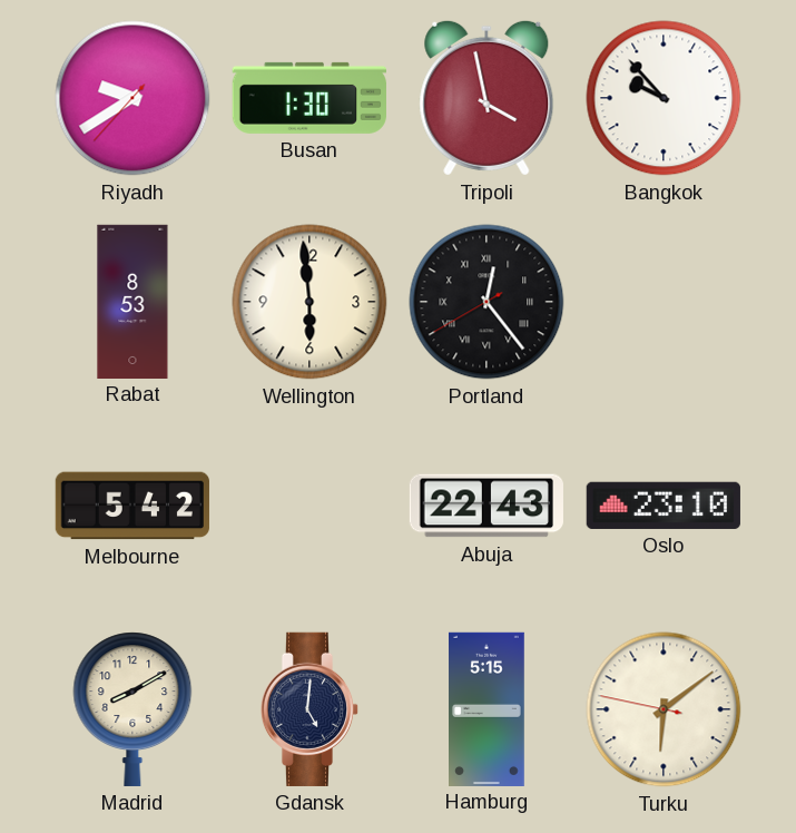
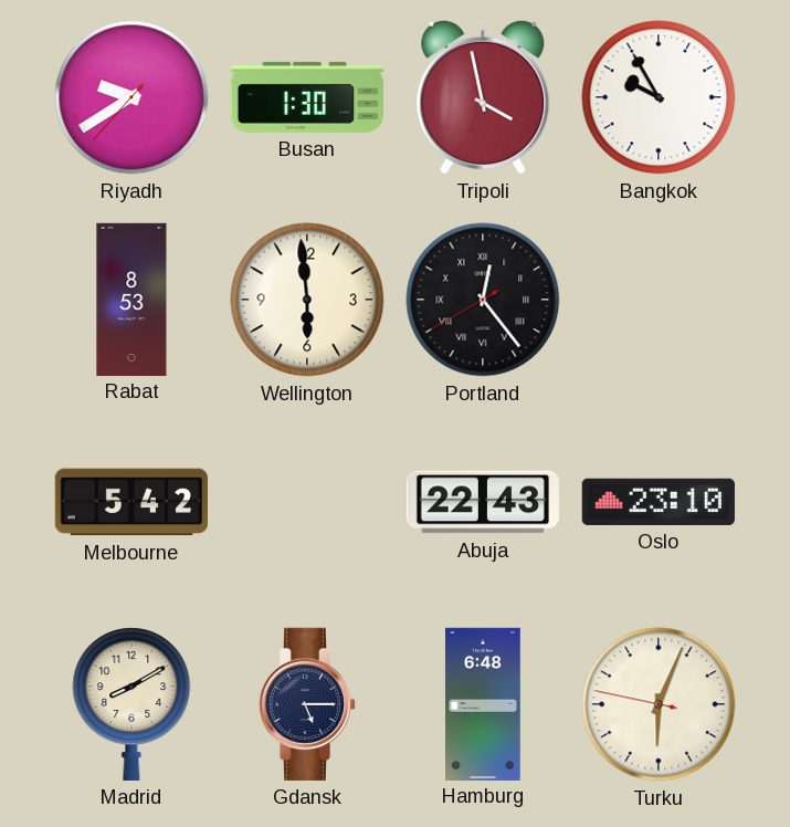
Bangkok: 9:53 -> 9:55
Gdansk: 5:01 -> 5:15
Hamburg: 5:15 -> 6:48
Turku: 6:08 -> 6:03
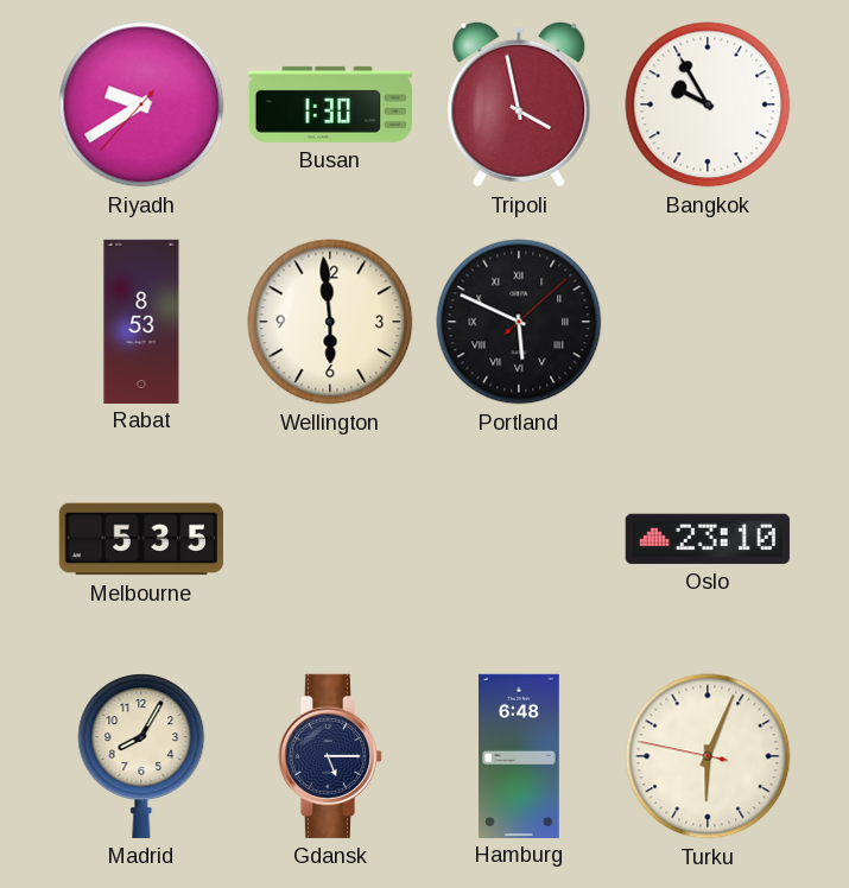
Portland: 12:23 -> 5:49
Melbourne: 5:42 -> 5:35
Abuja: 22:43 -> none
Madrid: 8:10 -> 8:05
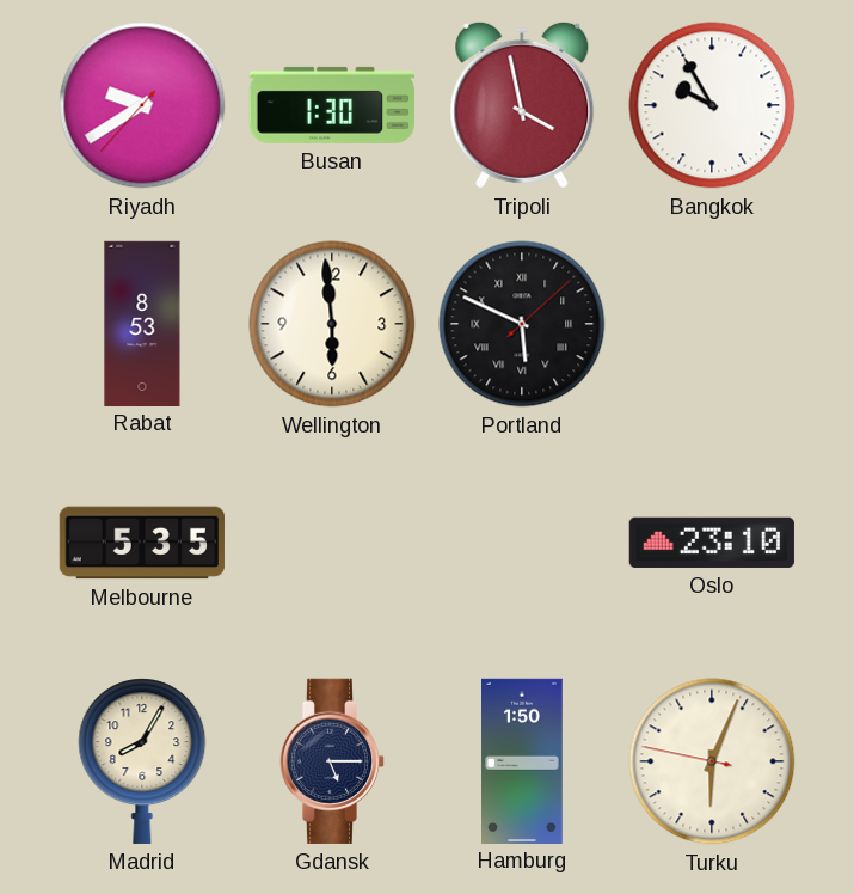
Hamburg: 6:48 -> 1:50
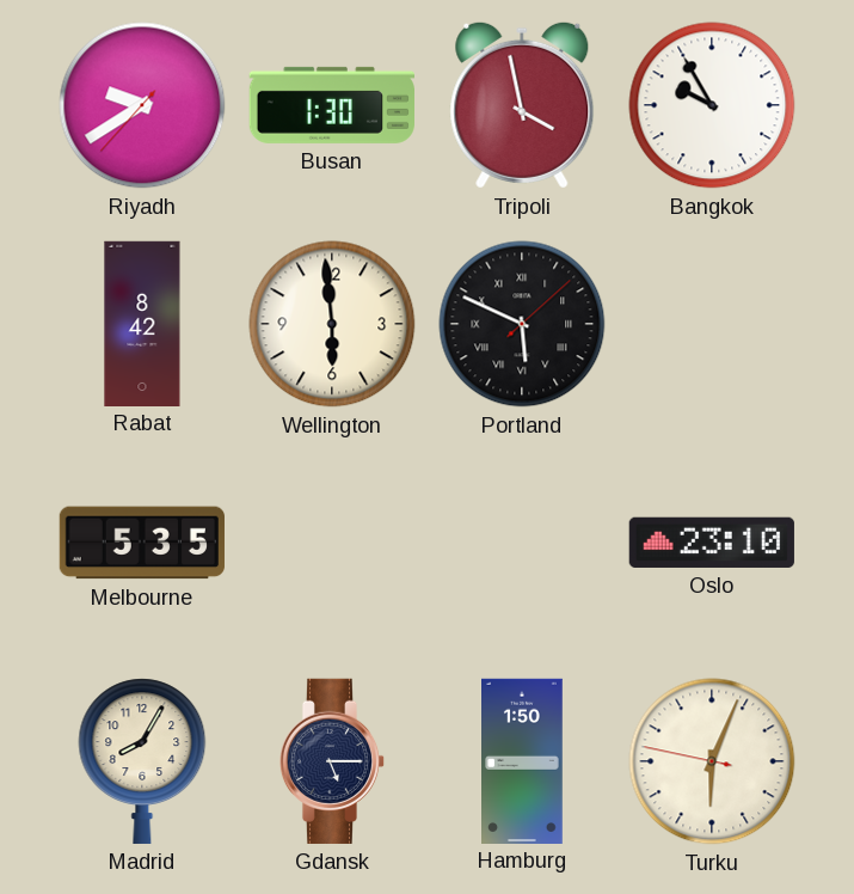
Rabat: 8:53 -> 8:42
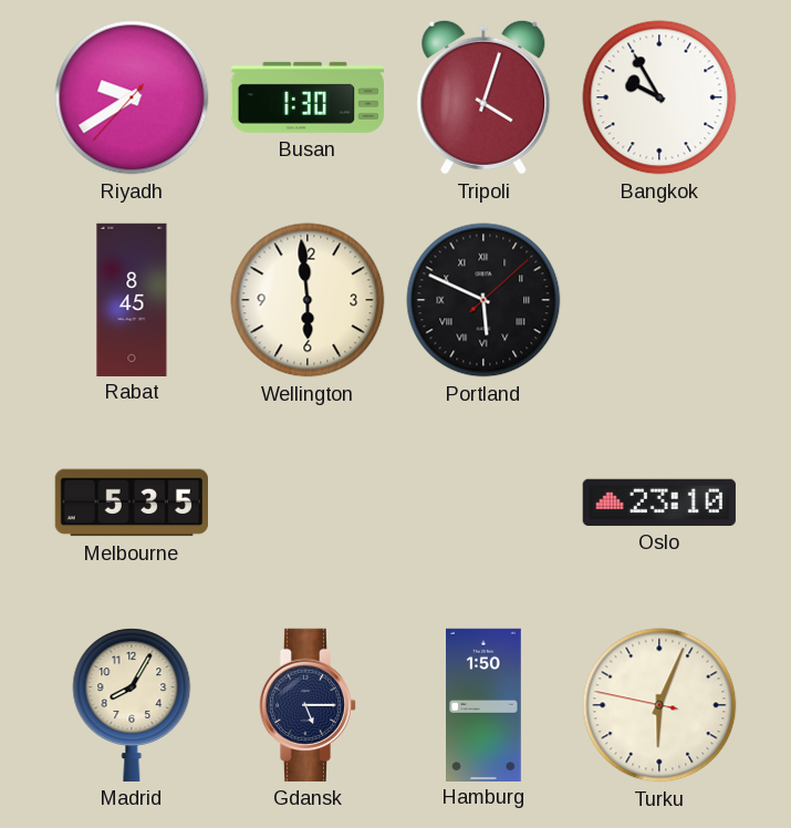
Tripoli: 3:58 -> 4:03
Rabat: 8:42 -> 8:45
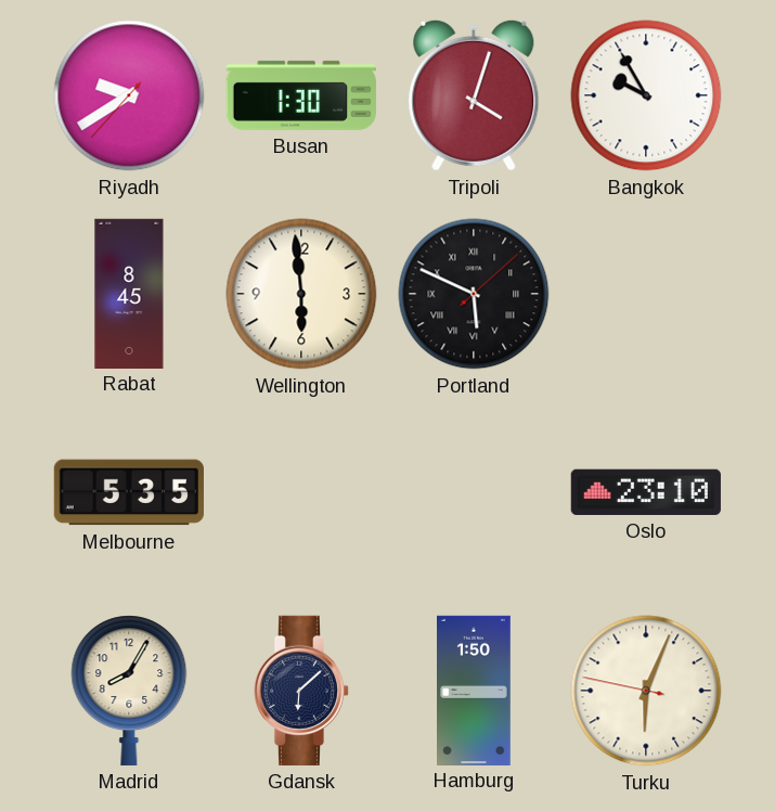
Gdansk: 5:15 -> 6:08
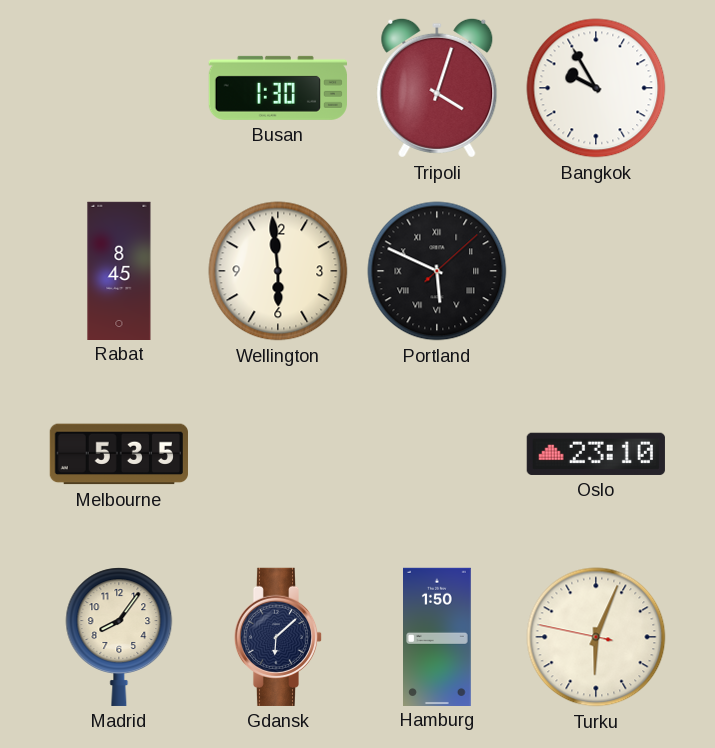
Riyadh: 9:39 -> none
Madrid: 8:05 -> 8:06
